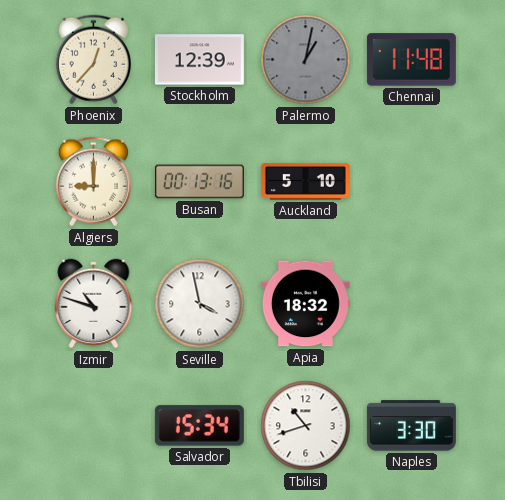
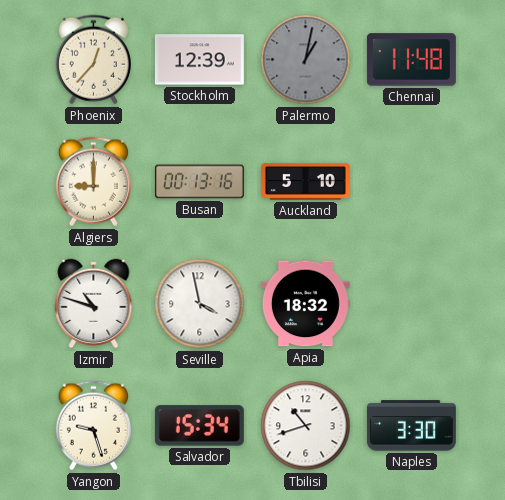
Yangon: none -> 9:27
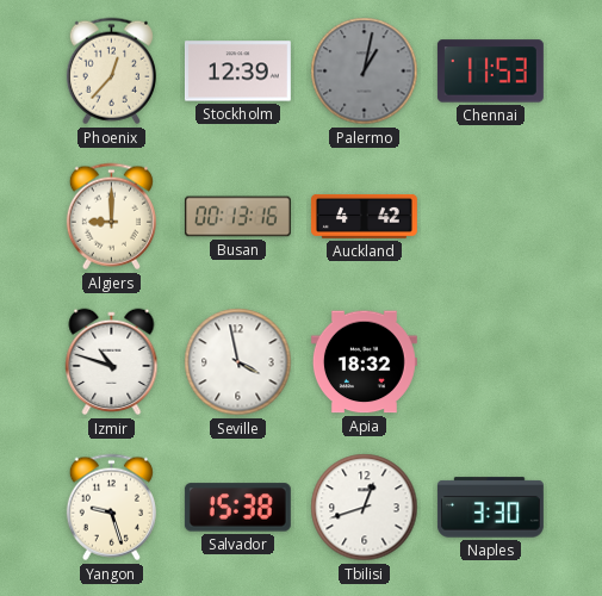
Chennai: 11:48 -> 11:53
Auckland: 5:10 -> 4:42
Salvador: 15:34 -> 15:38
Tbilisi: 10:42 -> 12:42
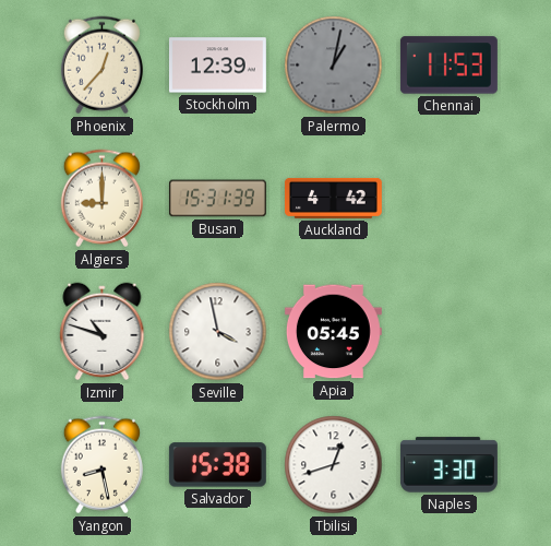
Busan: 00:13 -> 15:31
Apia: 18:32 -> 05:45
Yangon: 9:27 -> 8:28
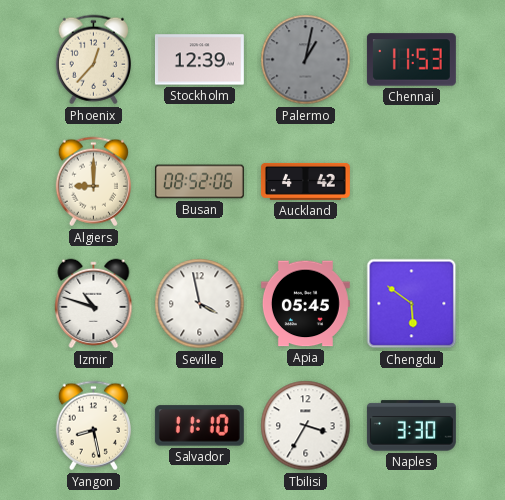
Busan: 15:31 -> 08:52
Chengdu: none -> 5:51
Salvador: 15:38 -> 11:10
Tbilisi: 12:42 -> 3:35
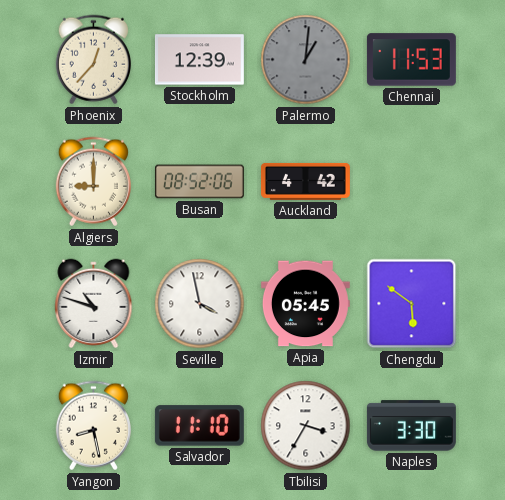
Palermo: 1:02 -> 1:01
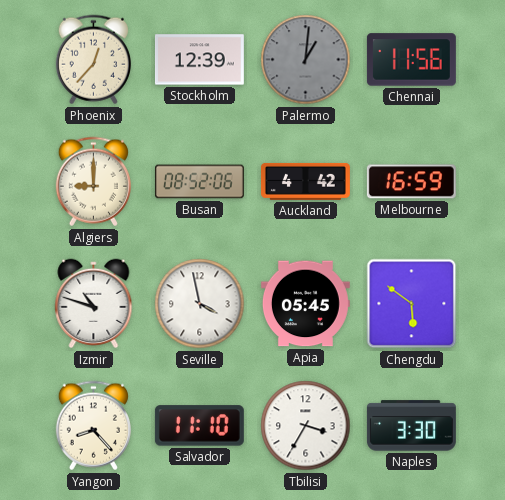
Chennai: 11:53 -> 11:56
Melbourne: none -> 16:59
Yangon: 8:28 -> 8:23
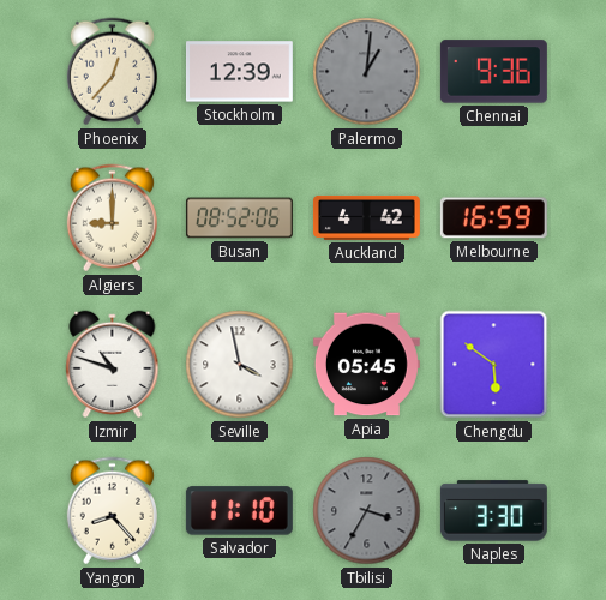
Chennai: 11:56 -> 9:36
Tbilisi dial: white -> grey
